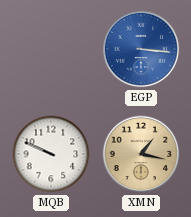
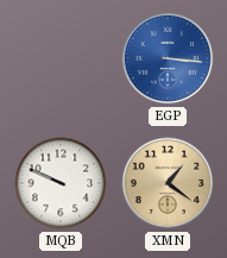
XMN: 1:17 -> 1:21
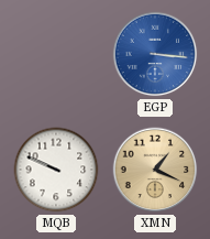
XMN: 1:21 -> 1:19
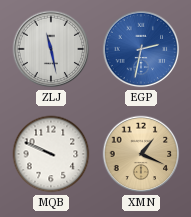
ZLJ: none -> 11:28
EGP: 3:16 -> 2:32
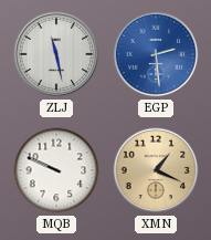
EGP: 2:32 -> 2:29
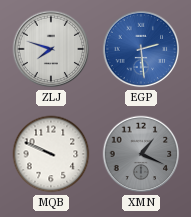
ZLJ: 11:28 -> 7:48
XMN dial: champagne -> grey
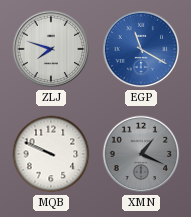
EGP: 2:29 -> 11:20
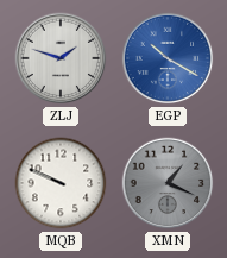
ZLJ: 7:48 -> 1:48
EGP: 11:20 -> 10:20
